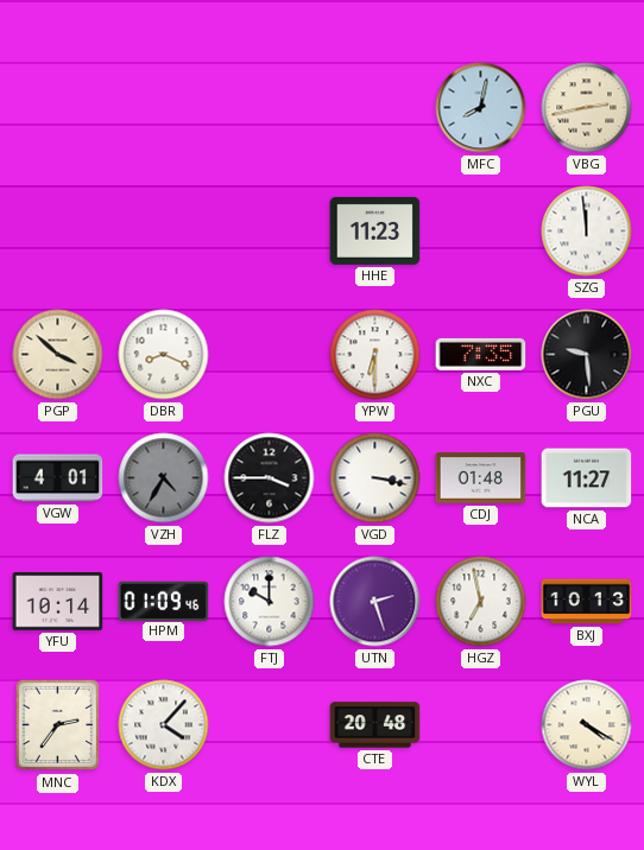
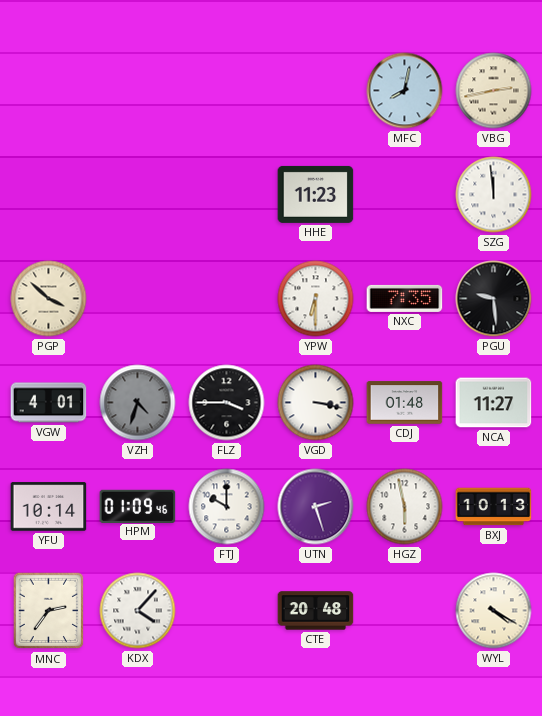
DBR: 8:19 -> none
VZH: 4:35 -> 4:33
HGZ: 6:58 -> 5:58
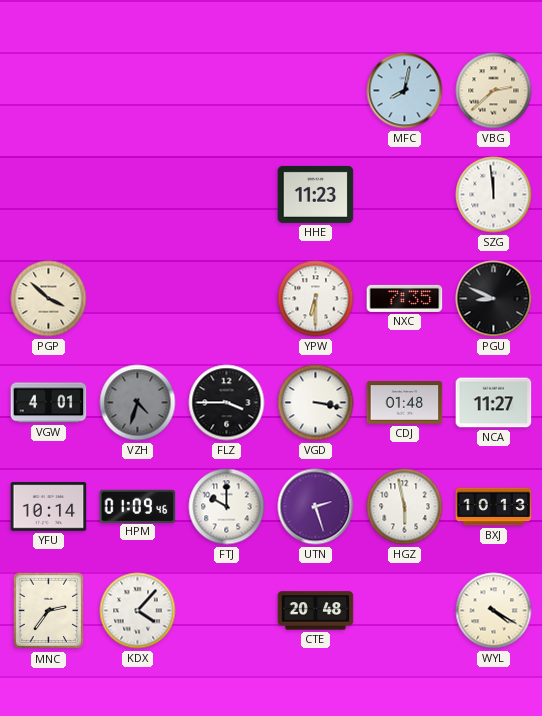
VBG: 2:43 -> 2:38
PGU: 9:29 -> 8:49
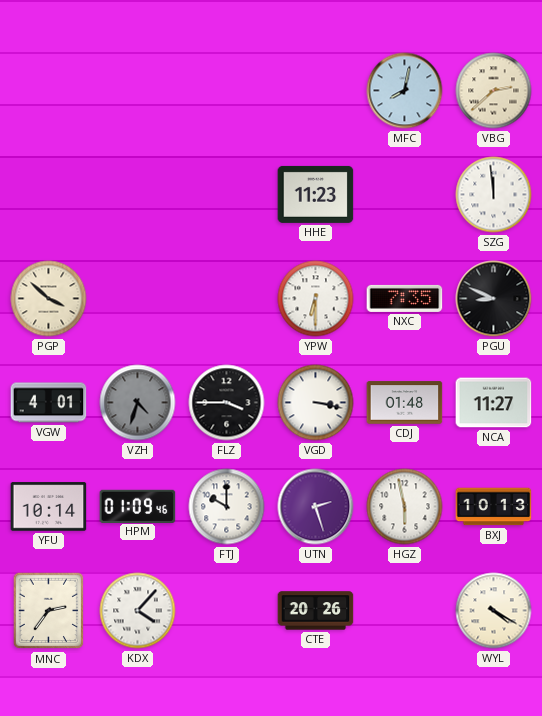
CTE: 20:48 -> 20:26
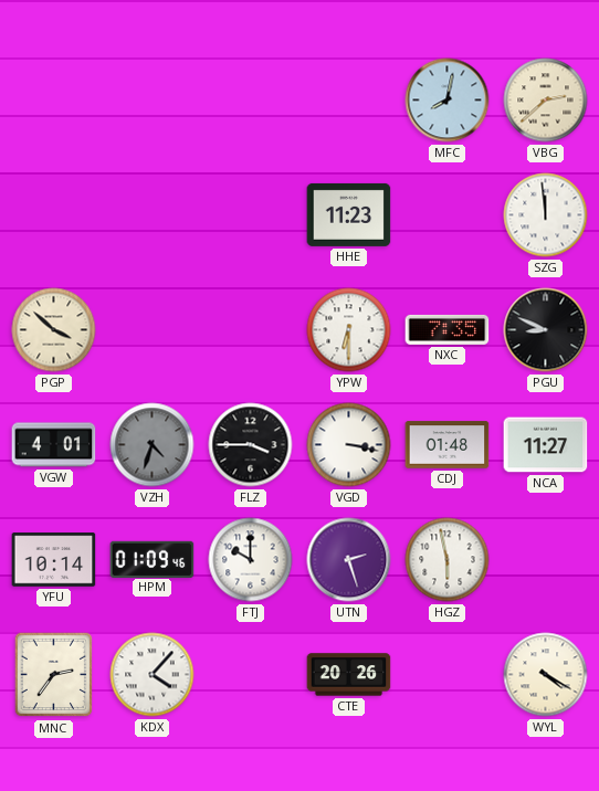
BXJ: 10:13 -> none
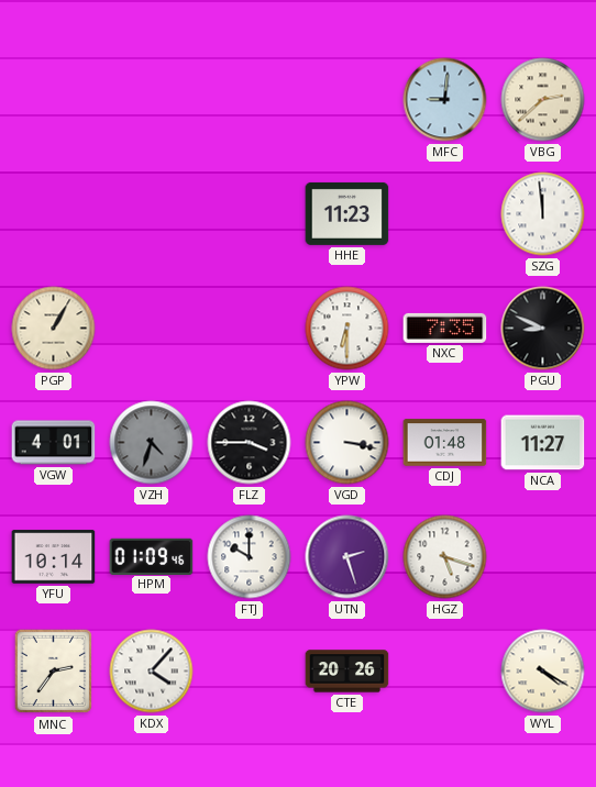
MFC: 8:02 -> 9:01
PGP: 3:52 -> 1:05
HGZ: 5:58 -> 5:18
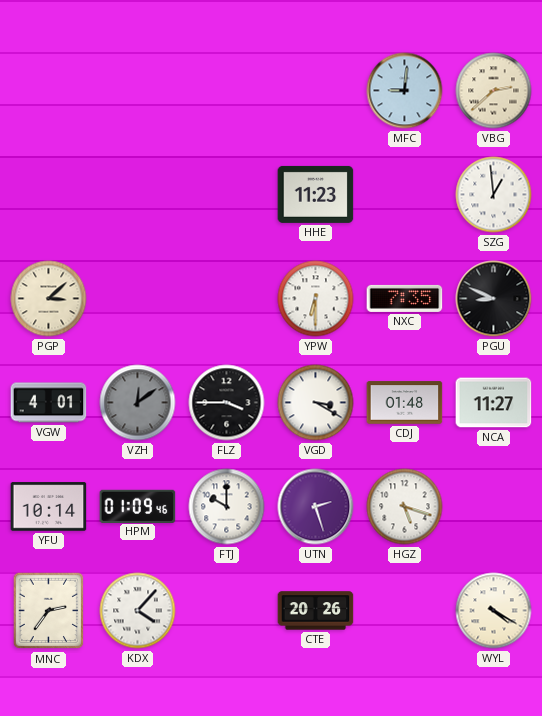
SZG: 11:59 -> 12:59
PGP: 1:05 -> 3:08
VZH: 4:33 -> 12:09
VGD: 3:17 -> 3:20
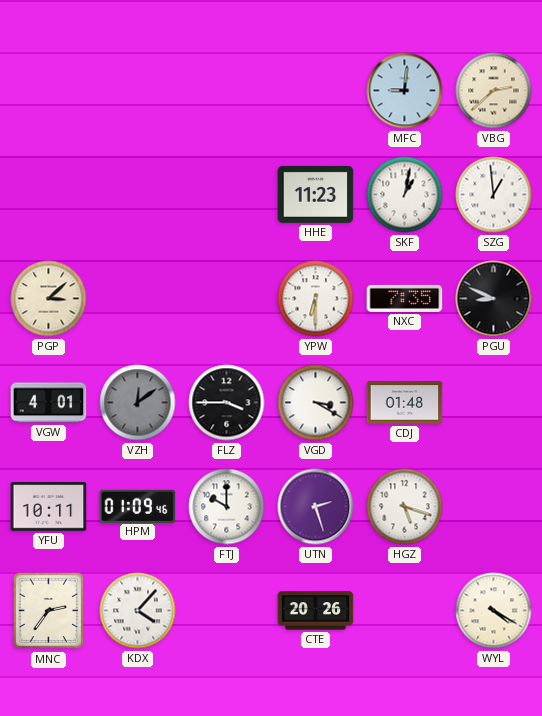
SKF: none -> 1:02
NCA: 11:27 -> none
YFU: 10:14 -> 10:11
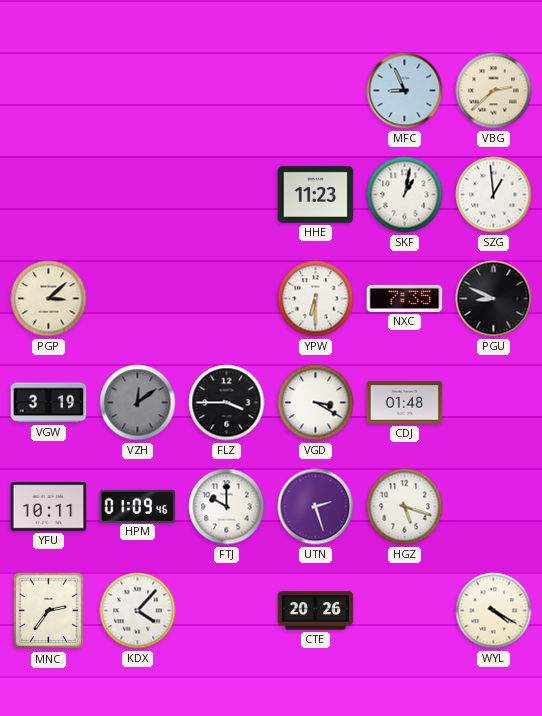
MFC: 9:01 -> 8:56
VGW: 4:01 -> 3:19
